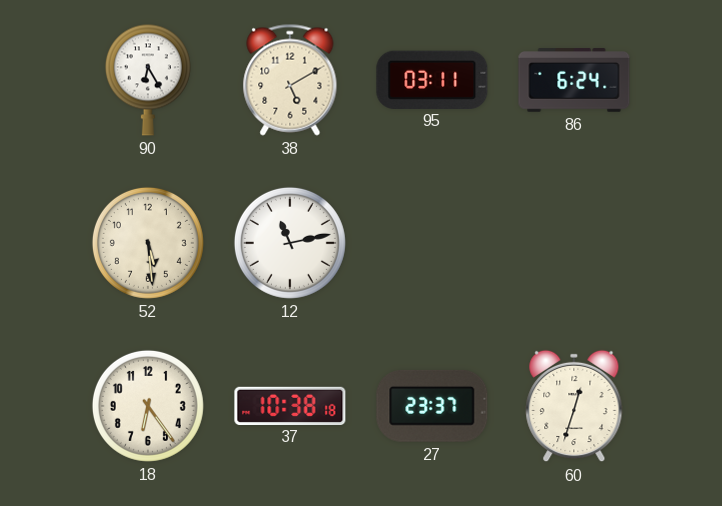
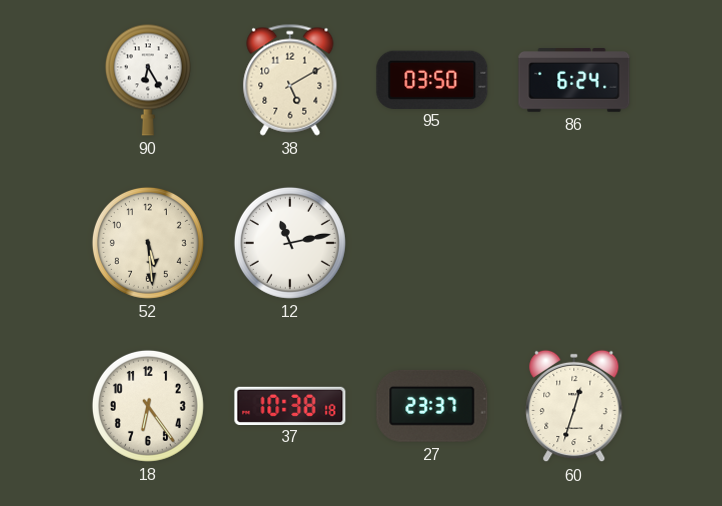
95: 03:11 -> 03:50
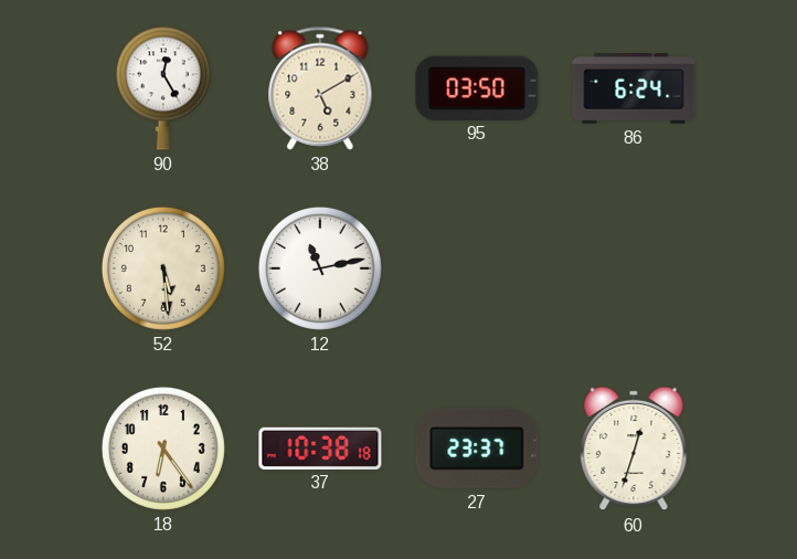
90: 6:25 -> 12:25
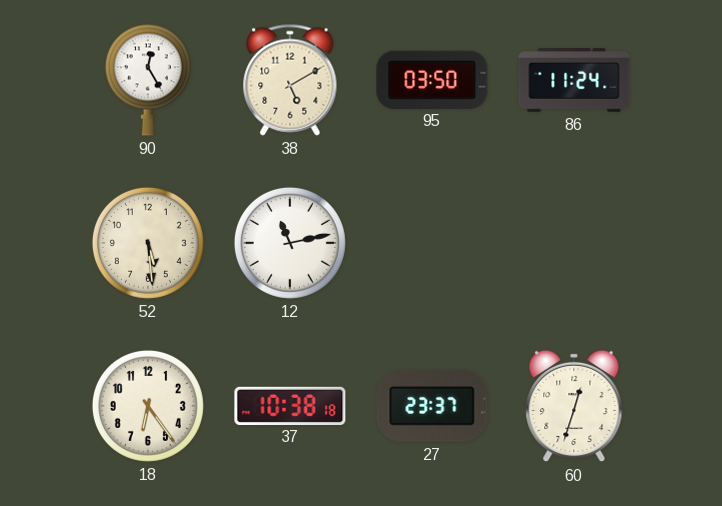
86: 6:24 -> 11:24
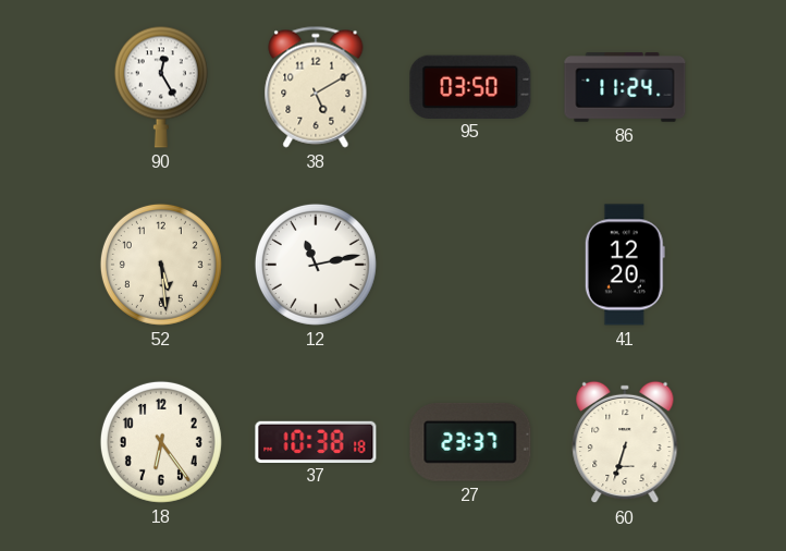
41: none -> 12:20
60: 12:33 -> 6:33
